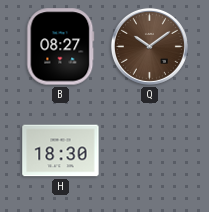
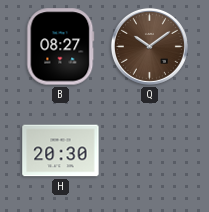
H: 18:30 -> 20:30
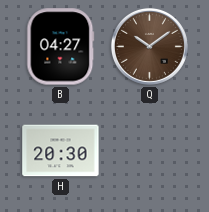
B: 08:27 -> 04:27
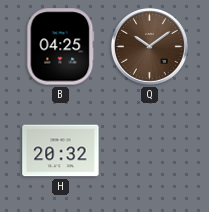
B: 04:27 -> 04:25
H: 20:30 -> 20:32
